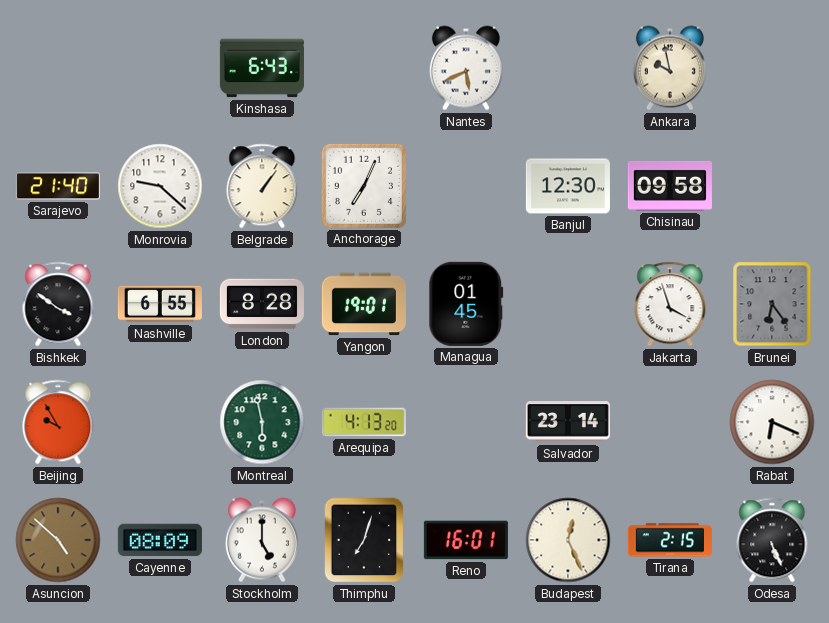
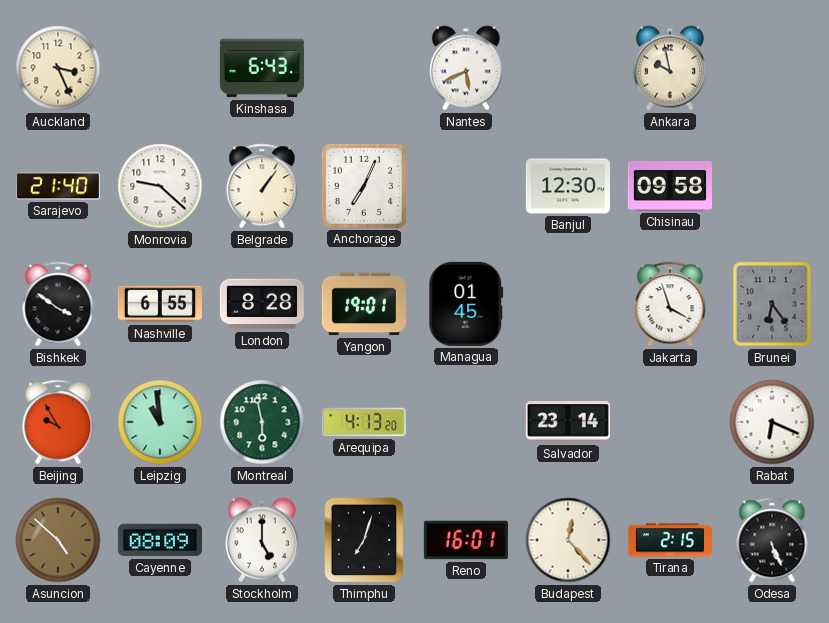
Auckland: none -> 3:26
Leipzig: none -> 10:59
Budapest: 12:26 -> 12:23
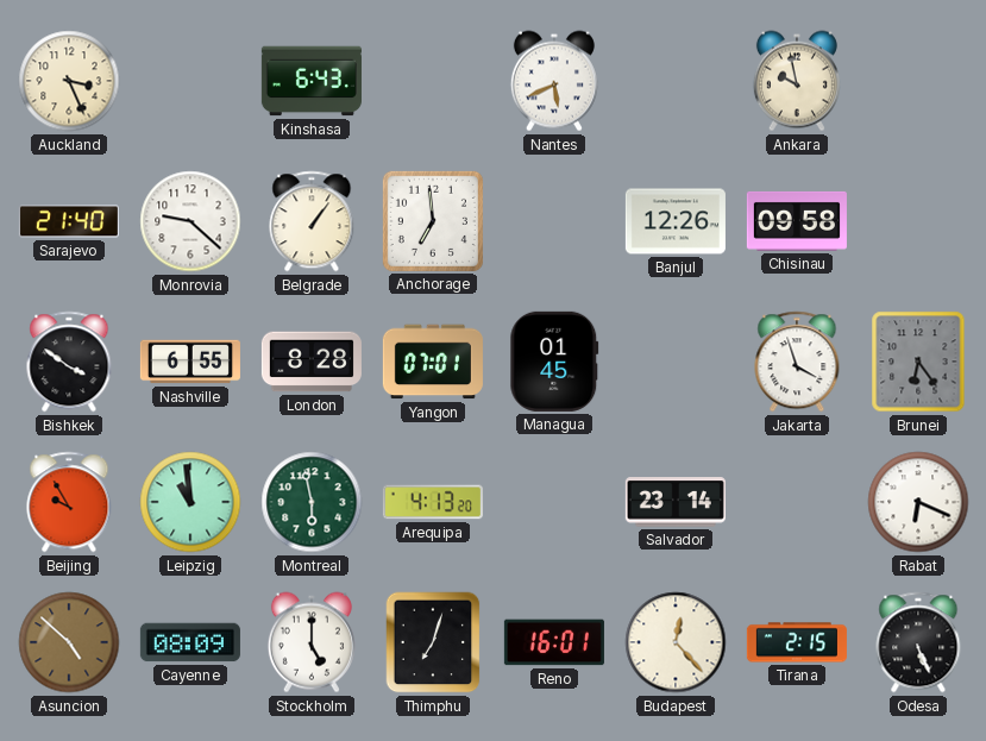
Anchorage: 7:04 -> 6:59
Banjul: 12:30 -> 12:26
Yangon: 19:01 -> 07:01
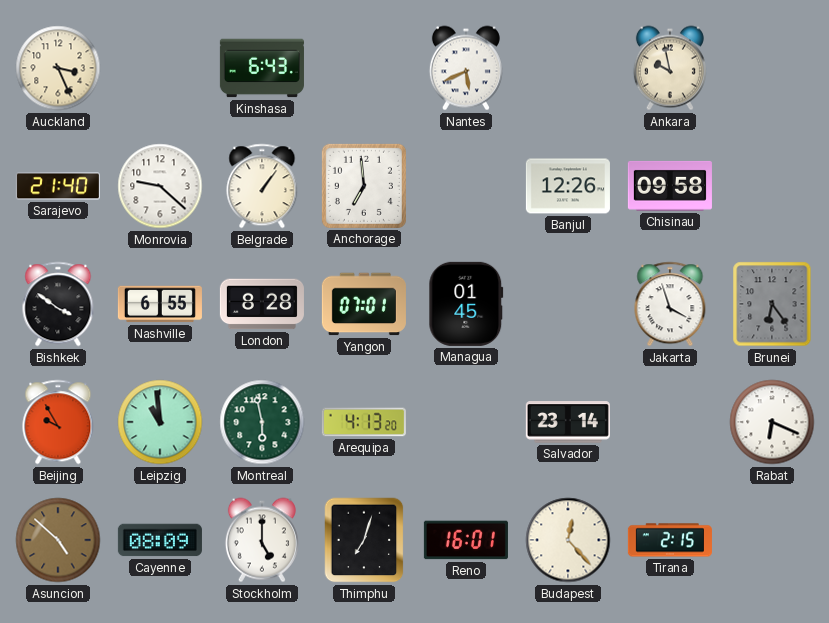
Odesa: 5:26 -> none
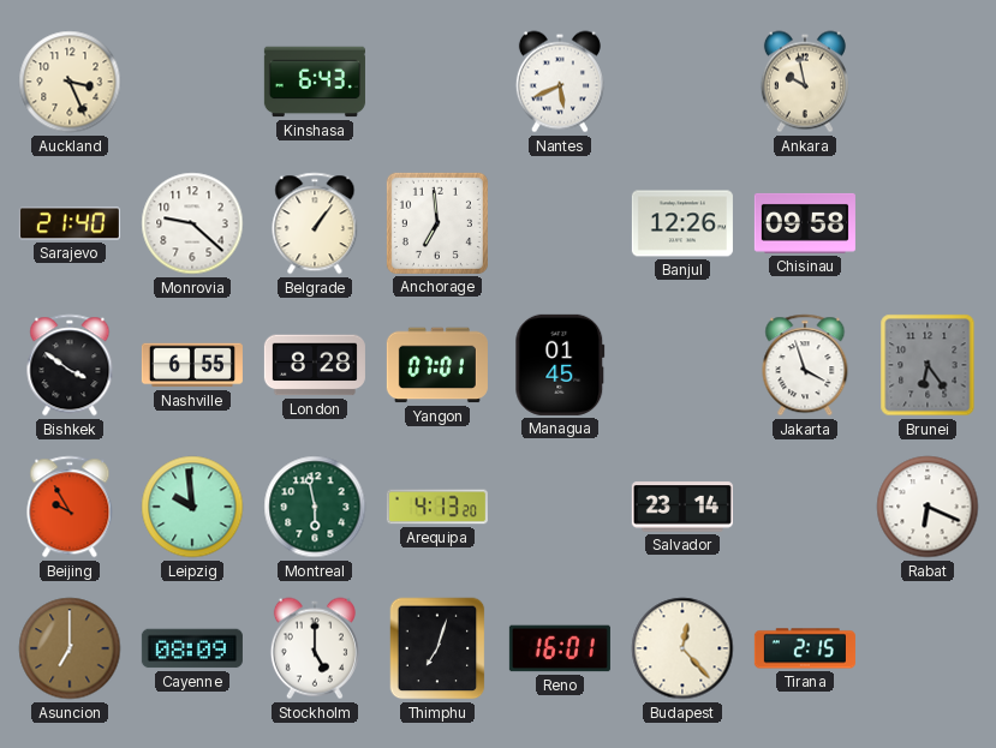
Leipzig: 10:59 -> 9:59
Asuncion: 4:52 -> 7:00
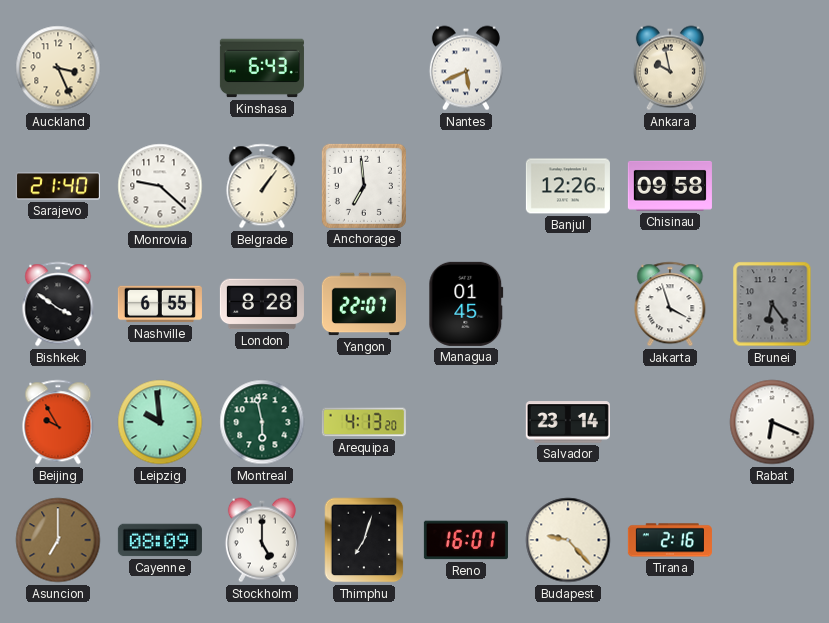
Yangon: 07:01 -> 22:07
Budapest: 12:23 -> 9:23
Tirana: 2:15 -> 2:16
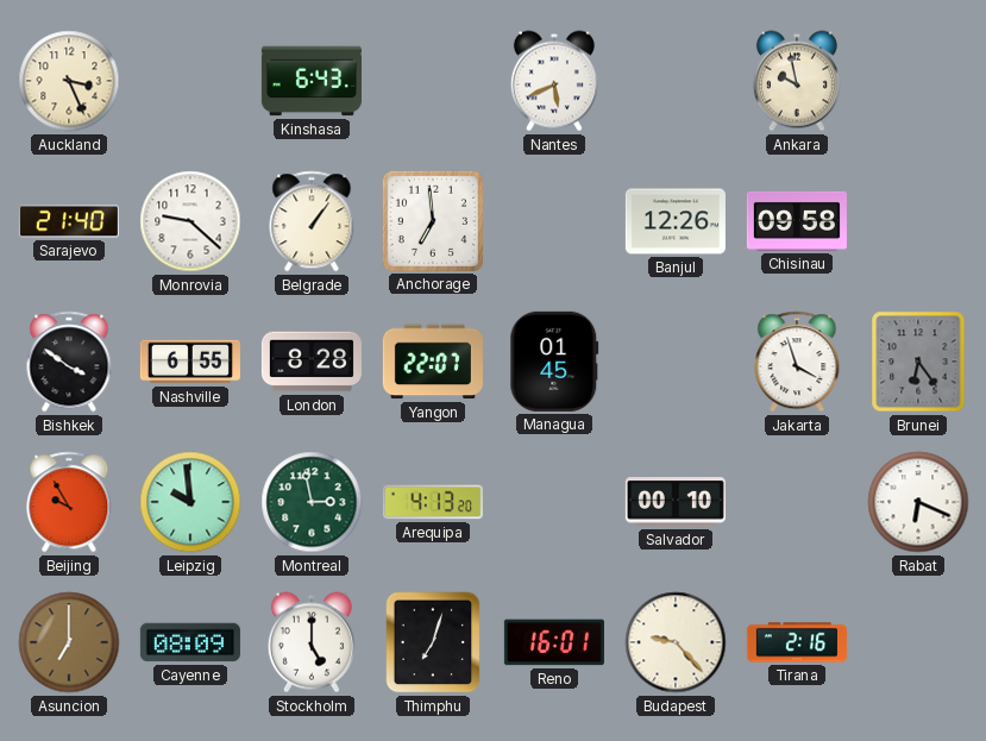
Montreal: 5:58 -> 2:58
Salvador: 23:14 -> 00:10
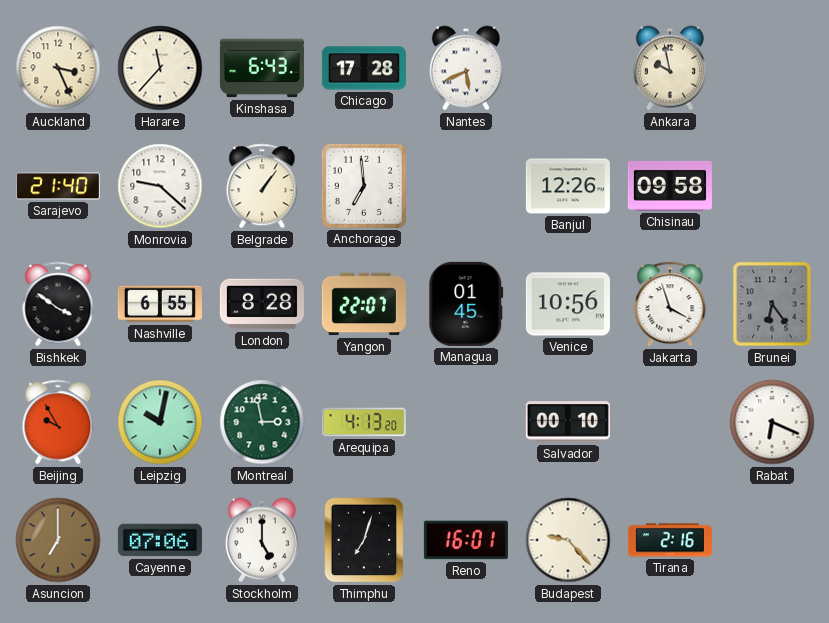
Harare: none -> 11:37
Chicago: none -> 17:28
Venice: none -> 10:56
Leipzig: 9:59 -> 10:02
Cayenne: 08:09 -> 07:06
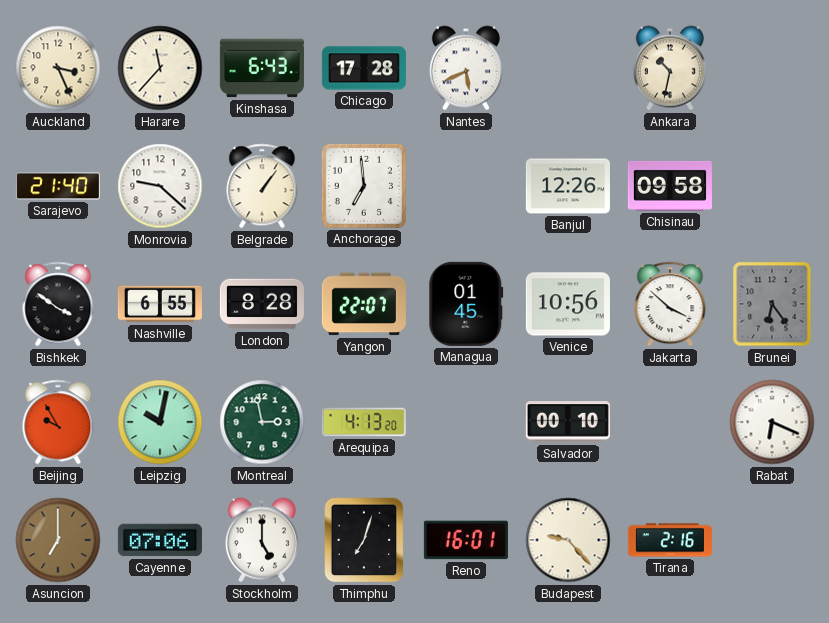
Ankara: 9:58 -> 10:32
Jakarta: 3:57 -> 3:52
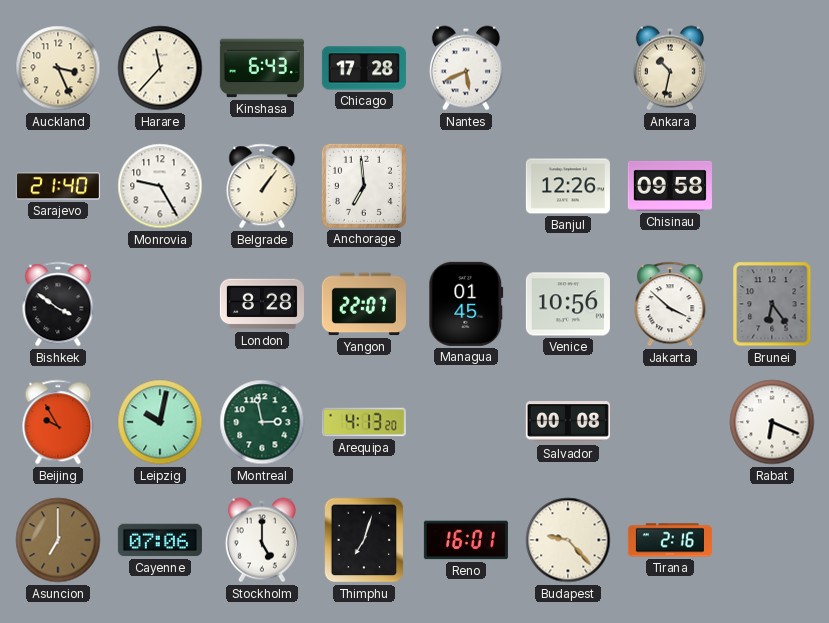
Monrovia: 9:22 -> 9:25
Nashville: 6:55 -> none
Salvador: 00:10 -> 00:08
